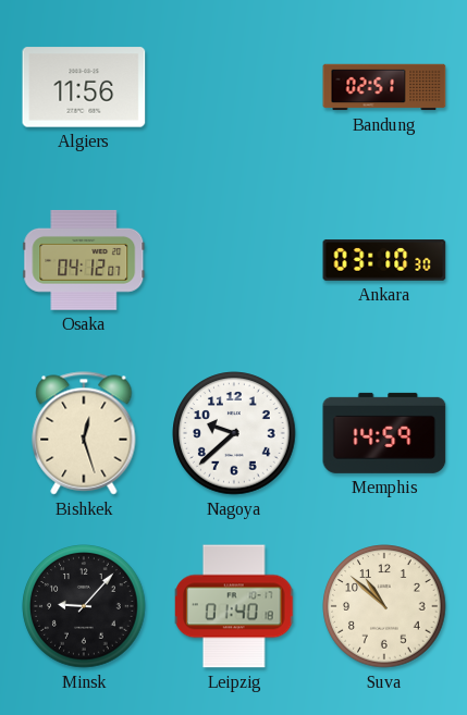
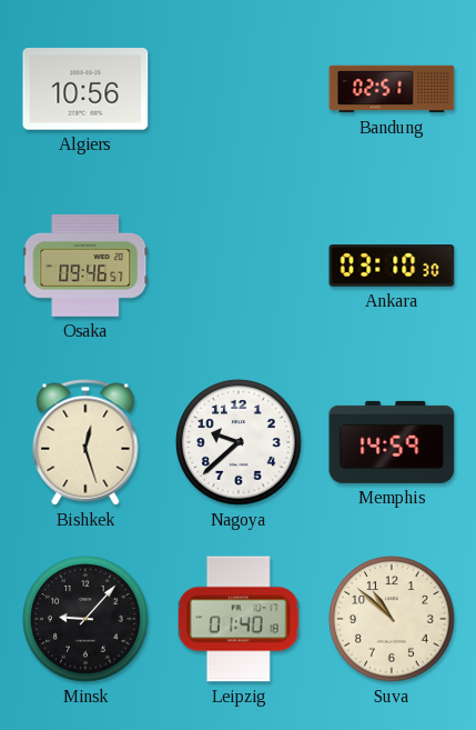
Algiers: 11:56 -> 10:56
Osaka: 04:12 -> 09:46
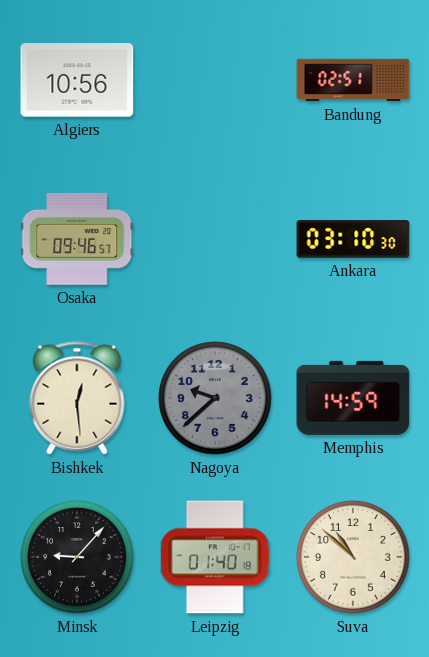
Bishkek: 12:27 -> 12:29
Nagoya dial: white -> grey
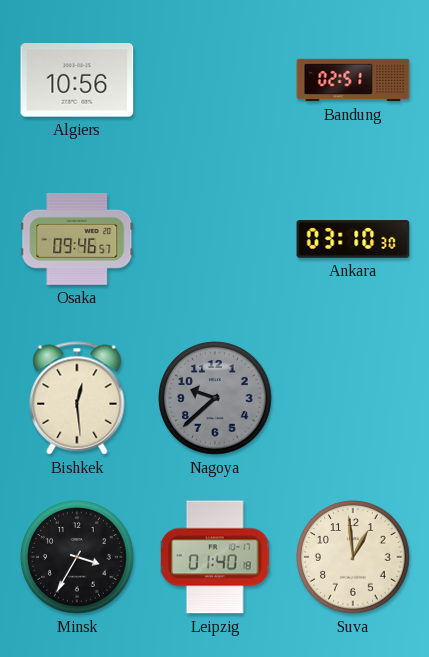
Memphis: 14:59 -> none
Minsk: 9:07 -> 3:35
Suva: 10:52 -> 12:59
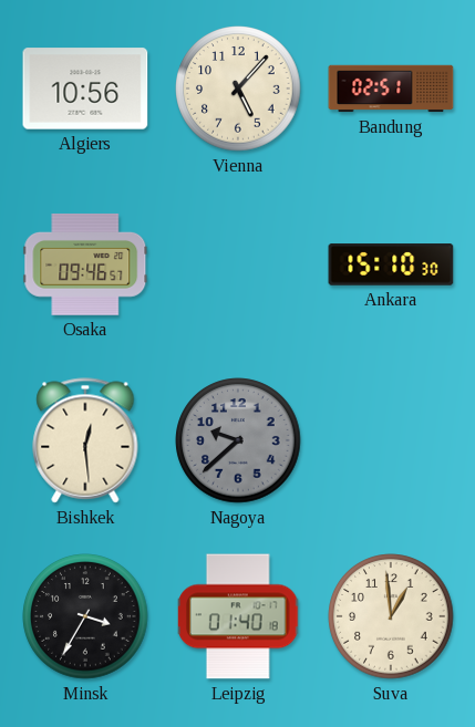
Vienna: none -> 5:07
Ankara: 03:10 -> 15:10
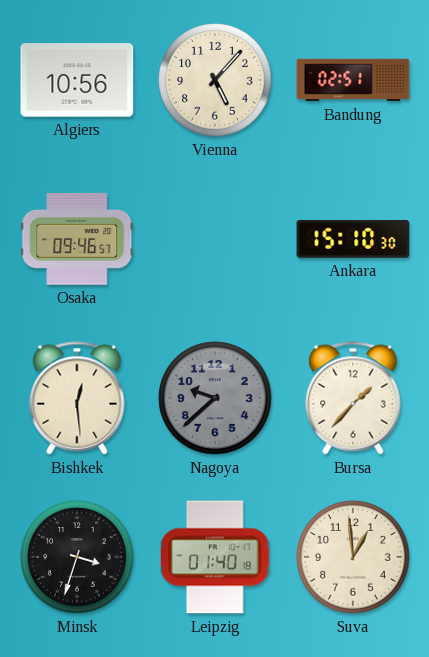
Bursa: none -> 1:37
Minsk: 3:35 -> 3:33
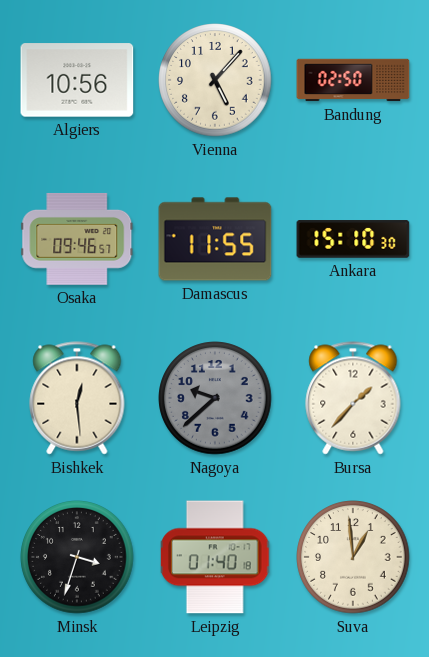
Bandung: 02:51 -> 02:50
Damascus: none -> 11:55
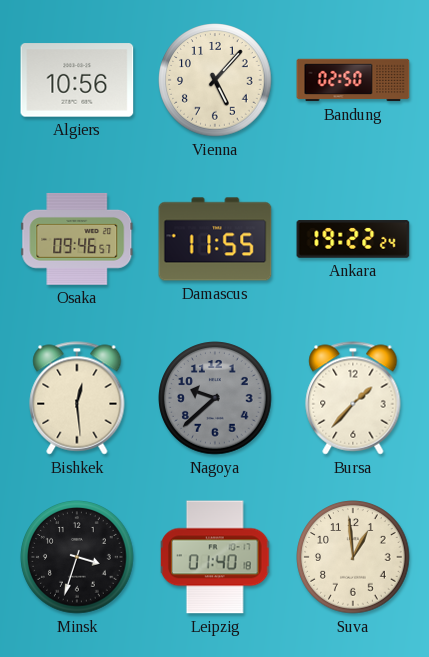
Ankara: 15:10 -> 19:22
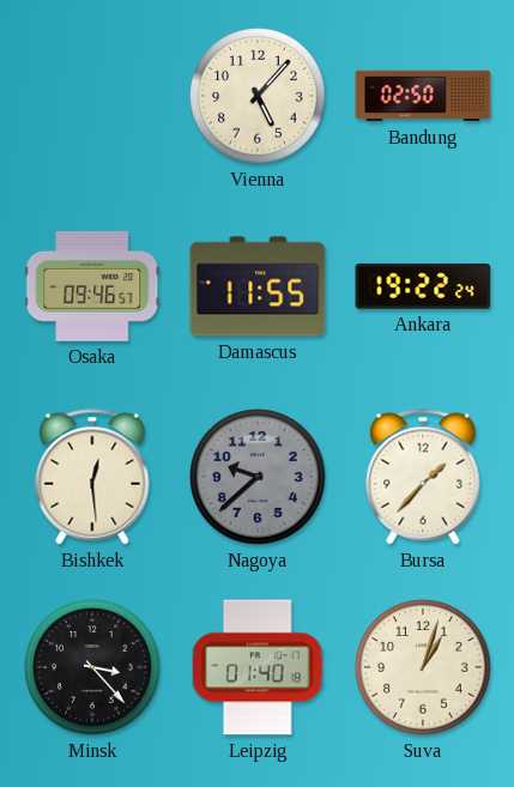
Algiers: 10:56 -> none
Minsk: 3:33 -> 3:23
Suva: 12:59 -> 1:03
